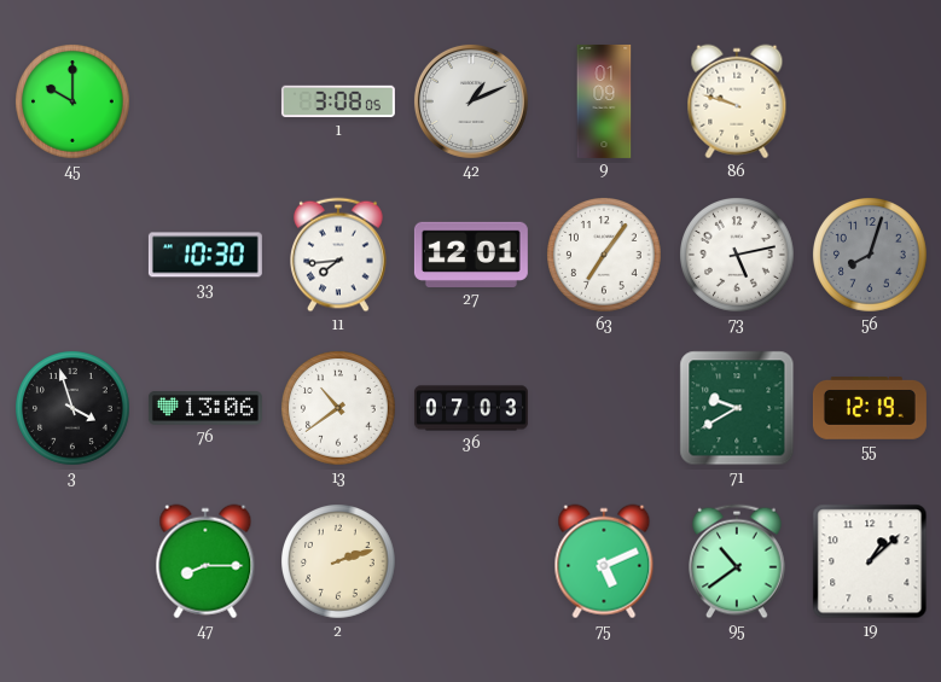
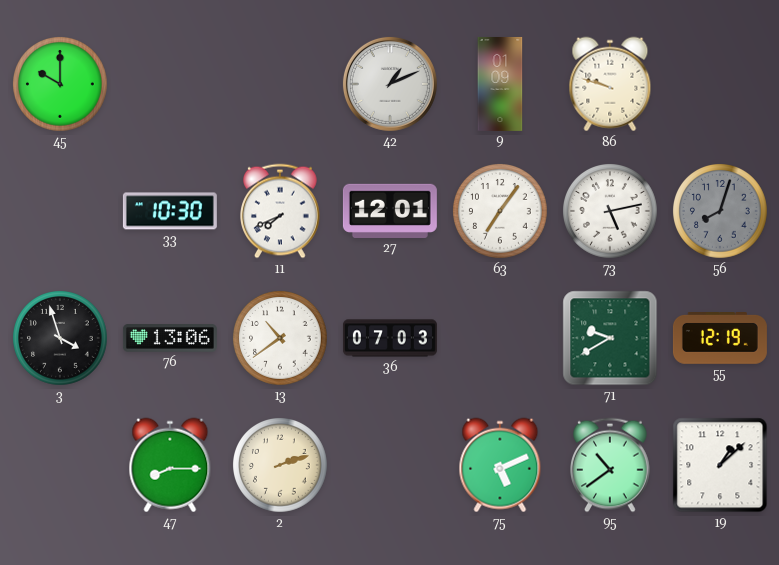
1: 3:08 -> none
11: 7:44 -> 7:41
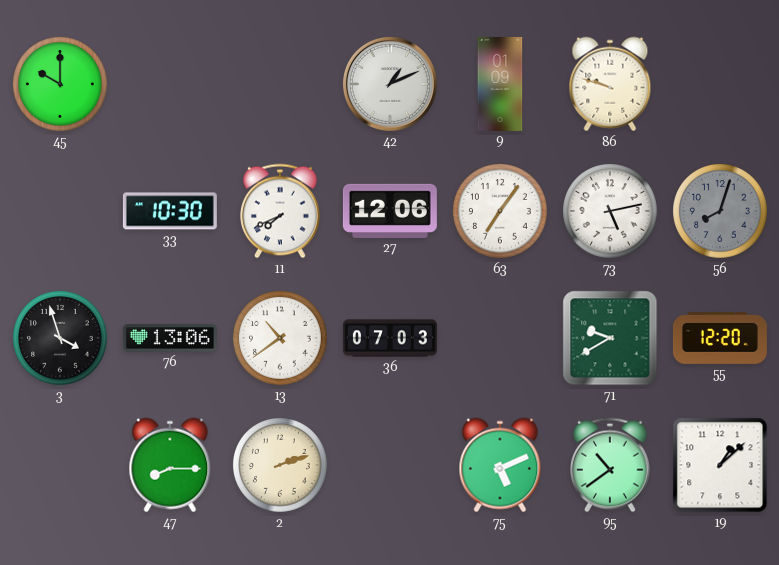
27: 12:01 -> 12:06
55: 12:19 -> 12:20
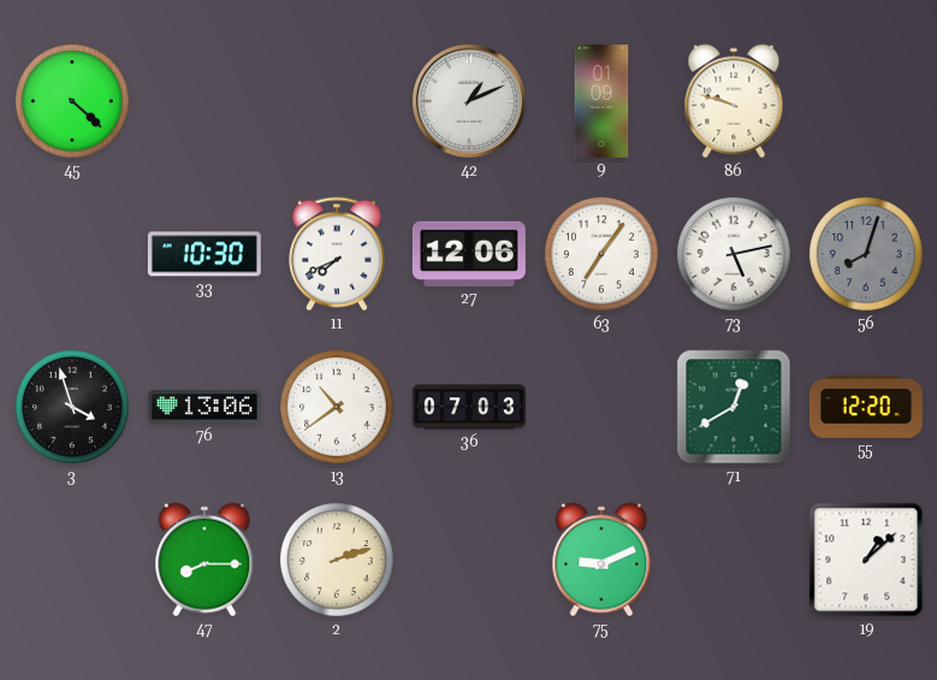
45: 10:00 -> 4:22
71: 9:40 -> 12:40
75: 5:11 -> 9:11
95: 10:39 -> none
